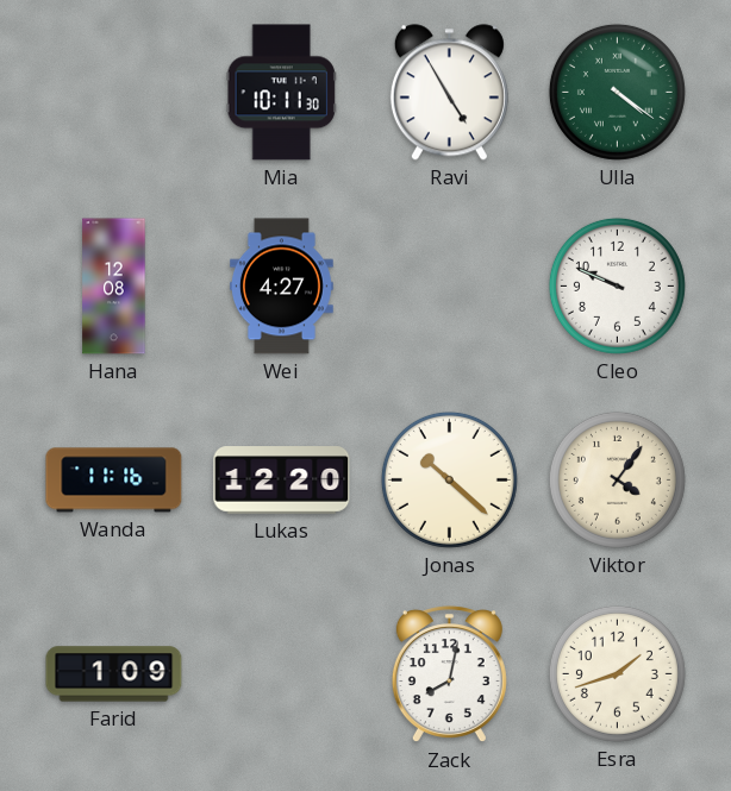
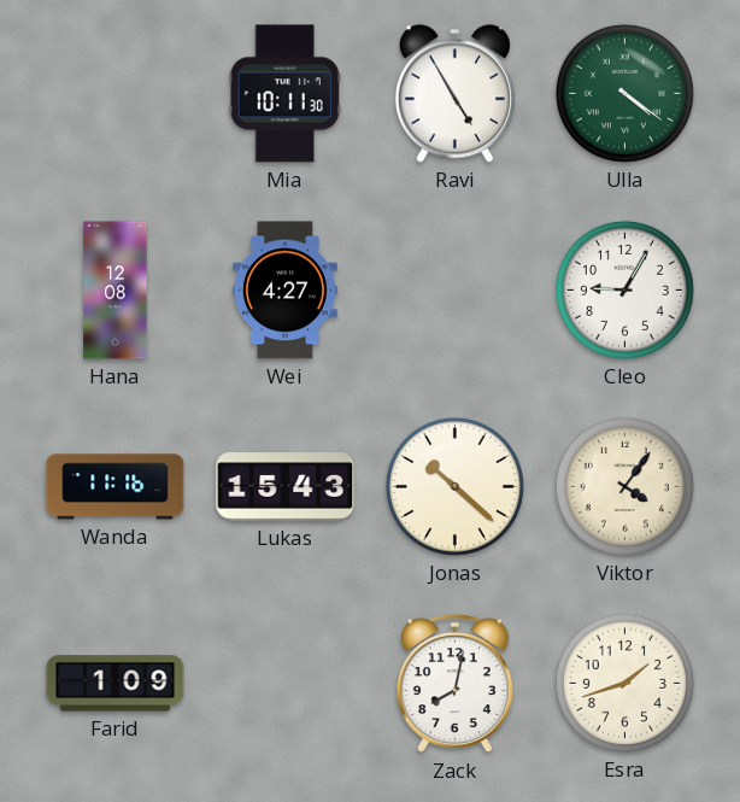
Cleo: 9:49 -> 9:05
Lukas: 12:20 -> 15:43
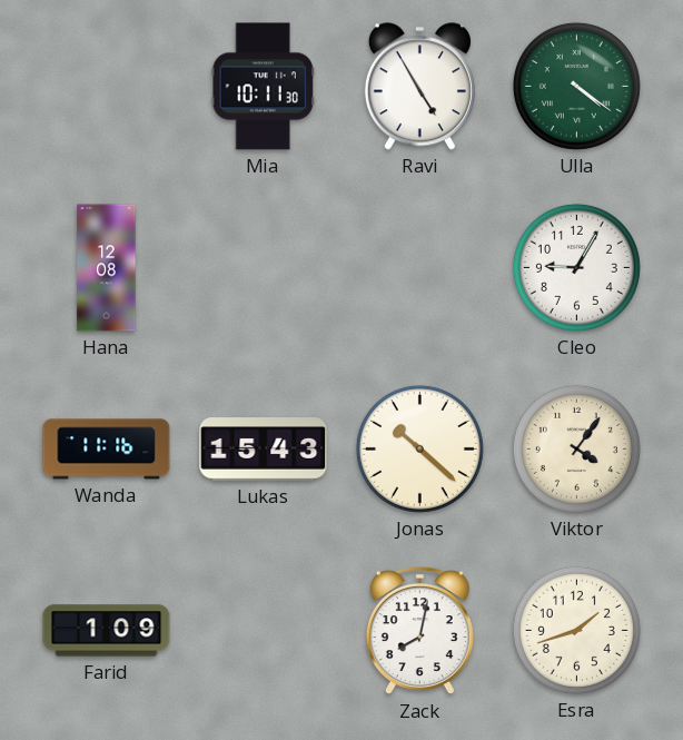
Wei: 4:27 -> none
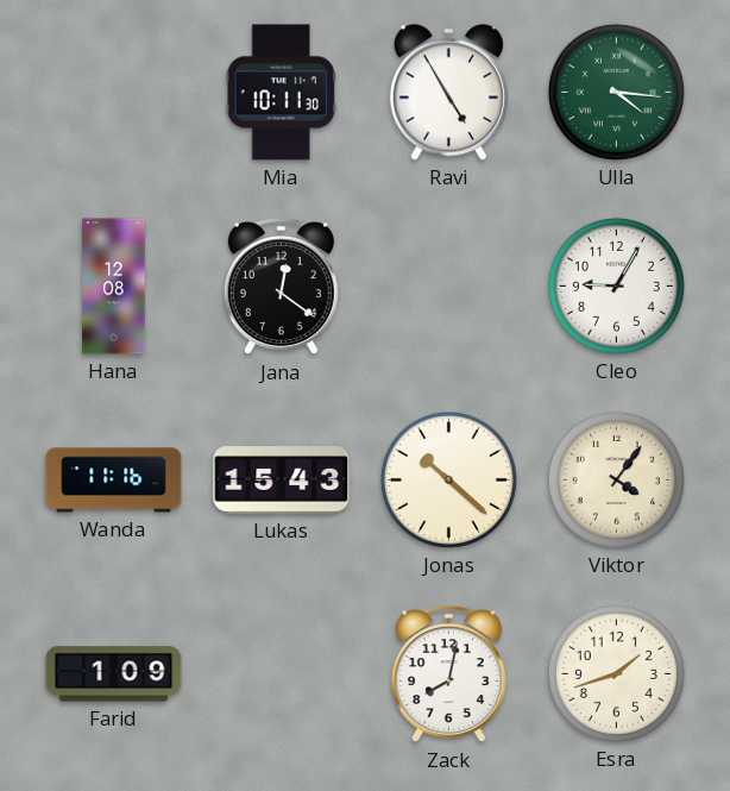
Ulla: 4:21 -> 4:16
Jana: none -> 12:21
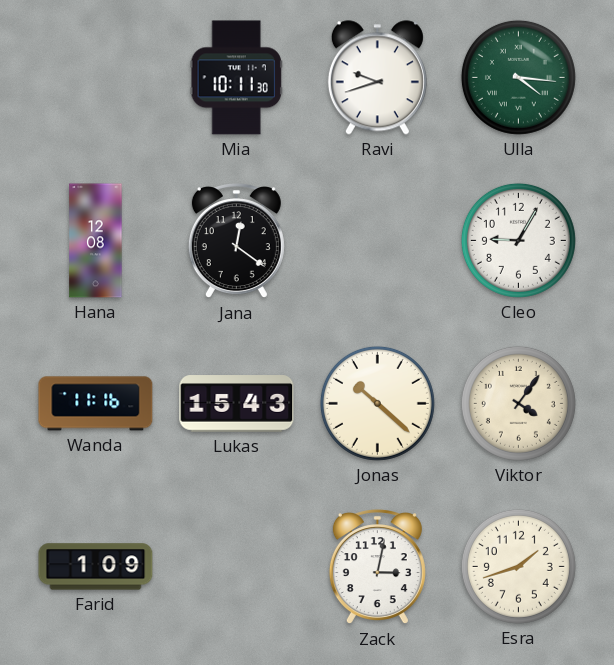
Ravi: 4:55 -> 9:42
Zack: 8:02 -> 3:02
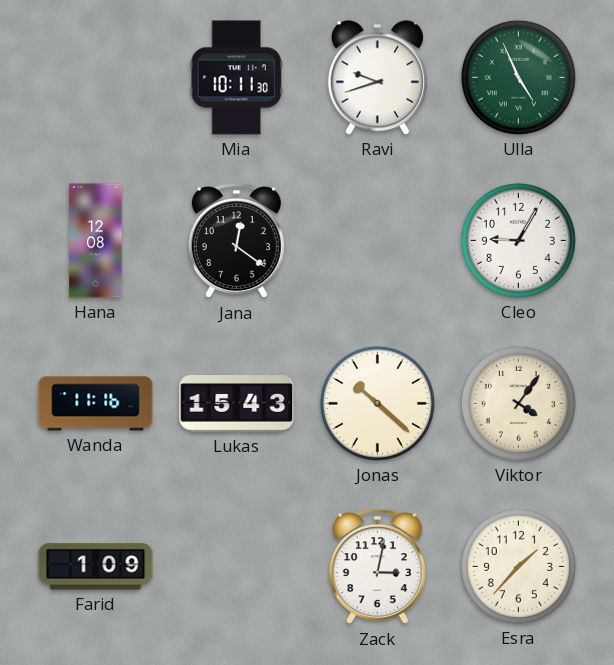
Ulla: 4:16 -> 4:56
Esra: 1:42 -> 1:37
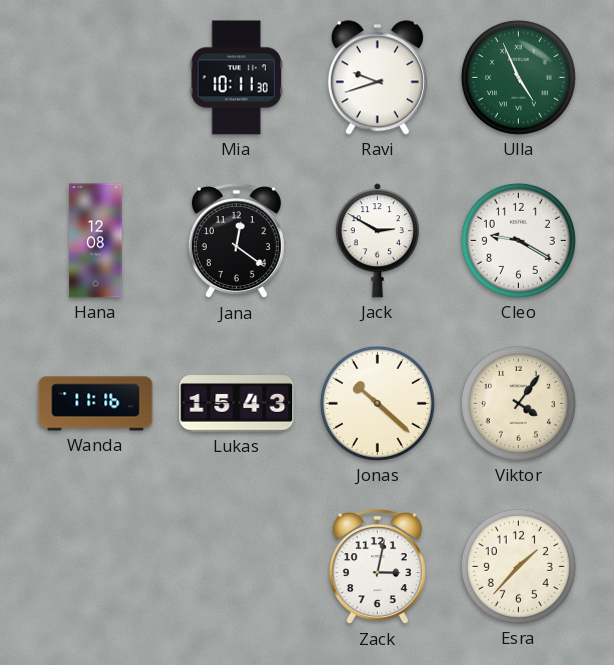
Jack: none -> 2:50
Cleo: 9:05 -> 9:20
Farid: 1:09 -> none
